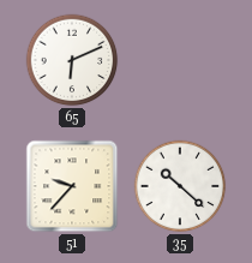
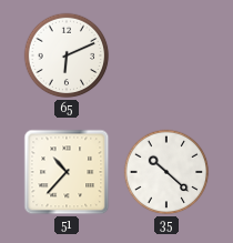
51: 9:37 -> 10:37
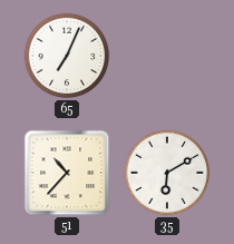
65: 6:11 -> 7:04
35: 10:22 -> 6:10
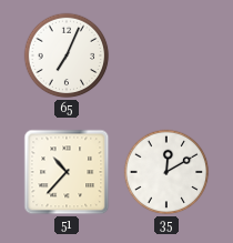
35: 6:10 -> 12:10
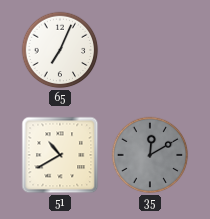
51: 10:37 -> 10:40
35 dial: white -> grey
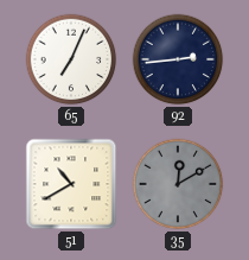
92: none -> 2:44
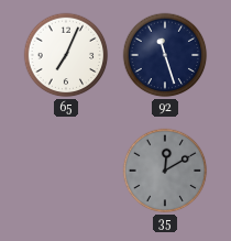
92: 2:44 -> 11:27
51: 10:40 -> none
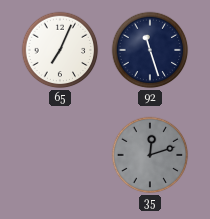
35: 12:10 -> 12:12
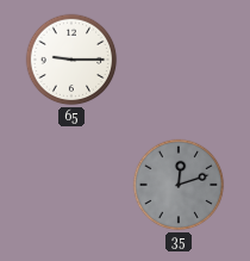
65: 7:04 -> 9:15
92: 11:27 -> none
